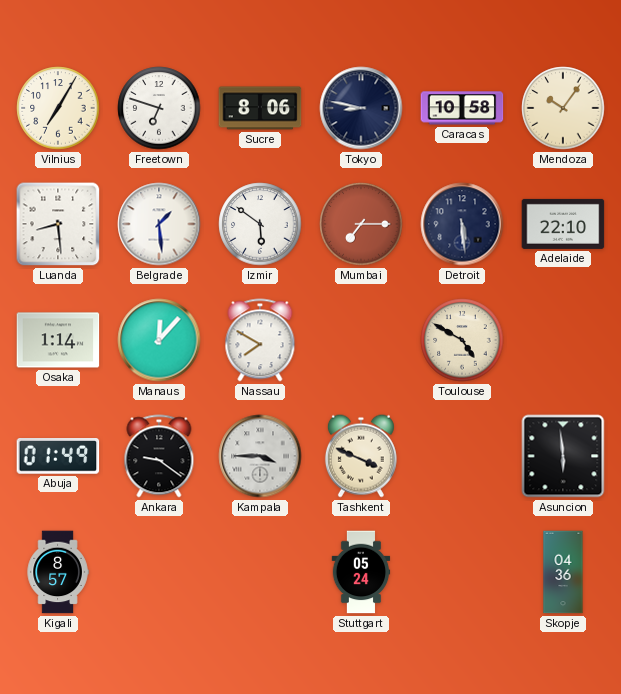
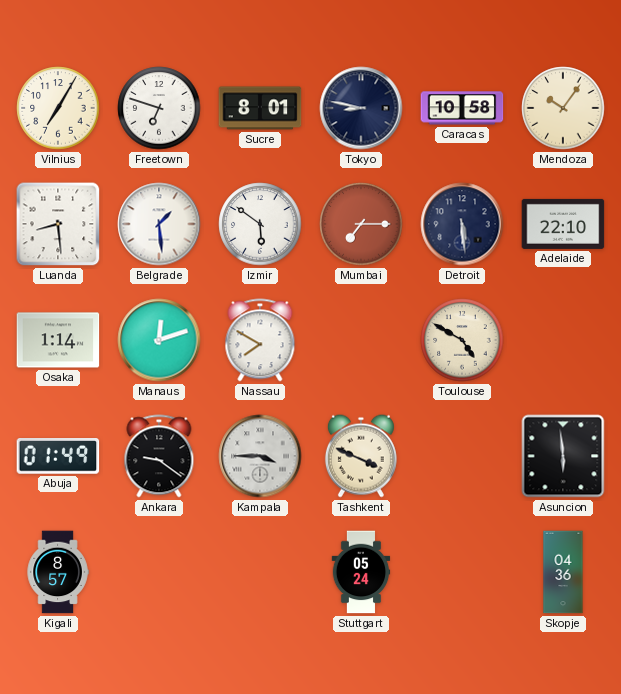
Sucre: 8:06 -> 8:01
Manaus: 12:07 -> 12:12
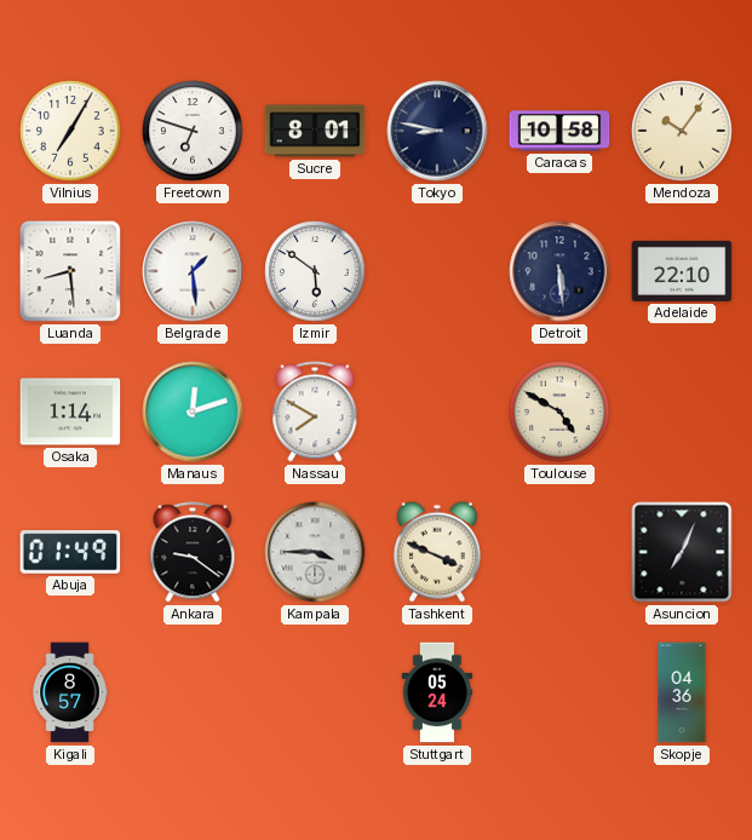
Mumbai: 7:15 -> none
Asuncion: 5:59 -> 7:04
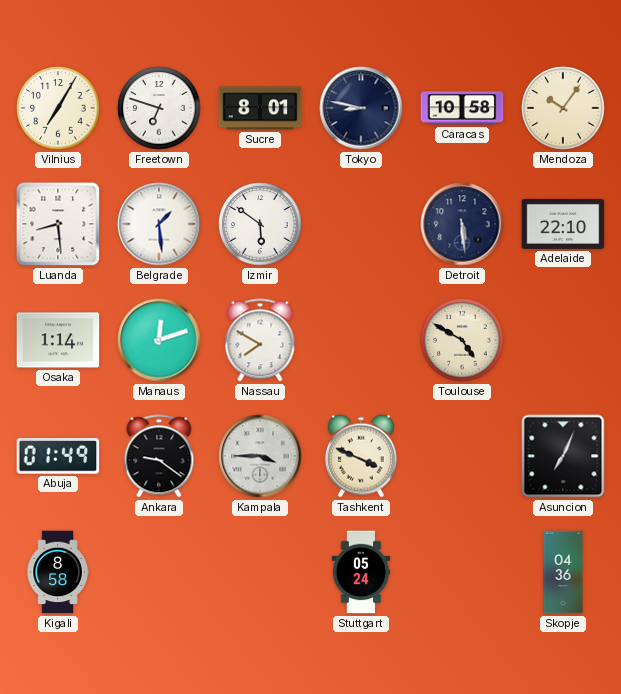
Kigali: 8:57 -> 8:58
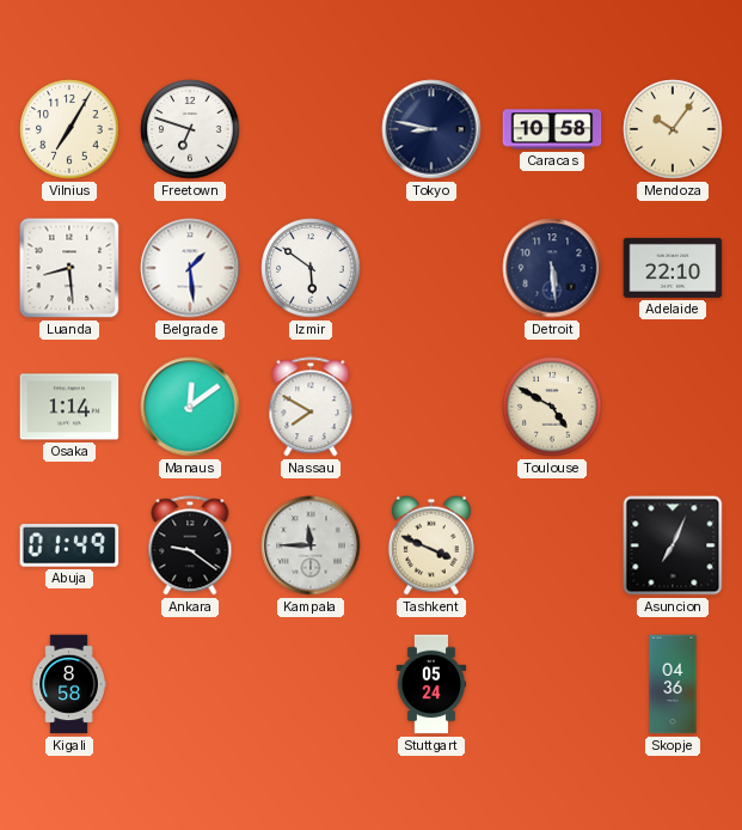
Sucre: 8:01 -> none
Manaus: 12:12 -> 12:09
Kampala: 3:45 -> 11:45
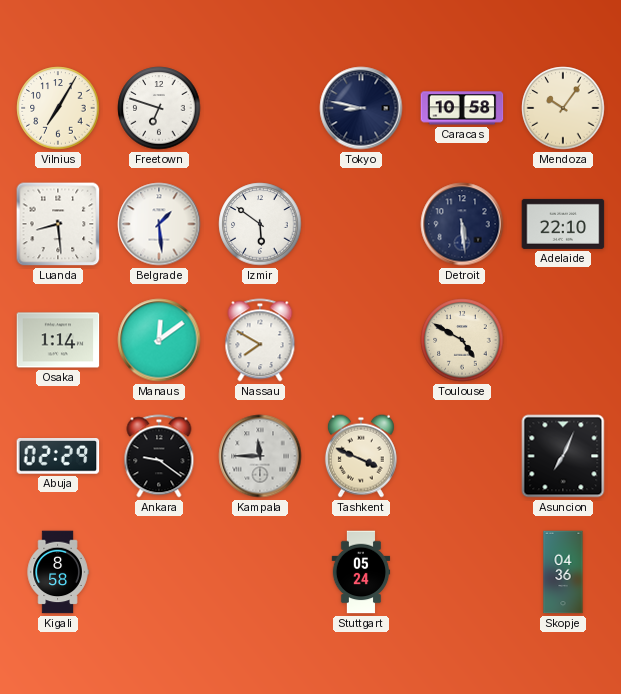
Abuja: 01:49 -> 02:29
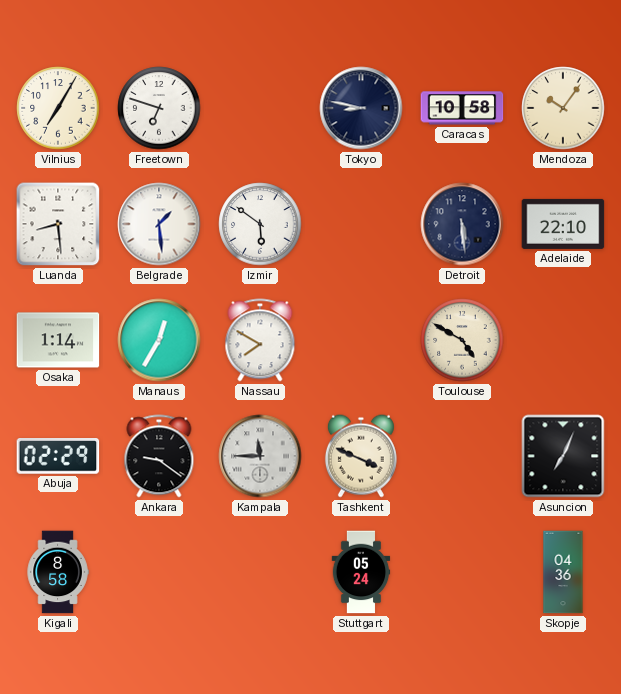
Manaus: 12:09 -> 12:35
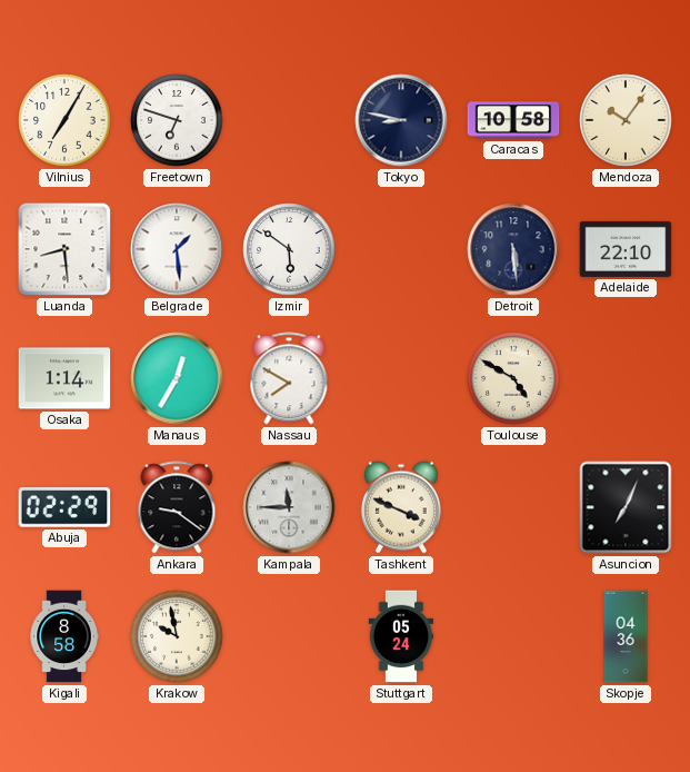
Krakow: none -> 9:58
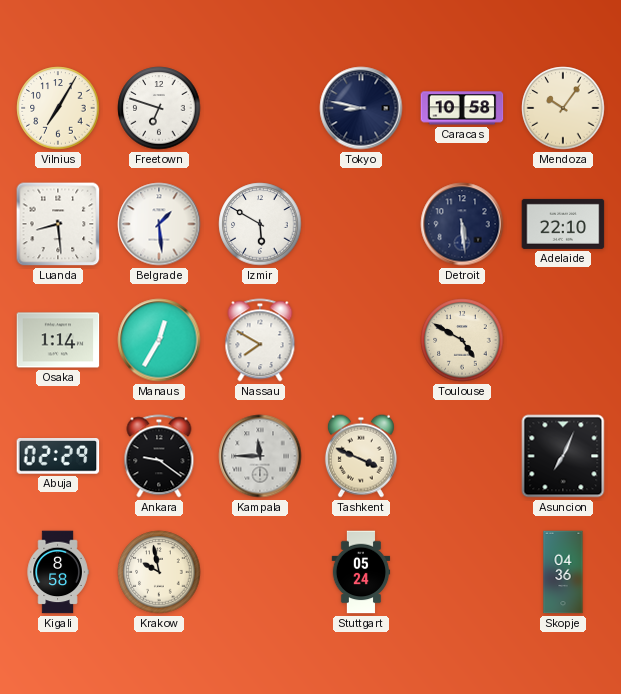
Izmir: 5:51 -> 5:50
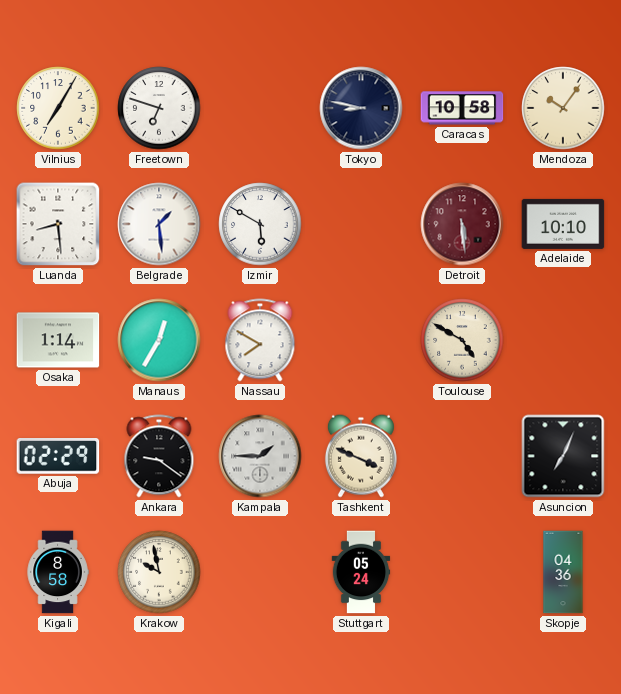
Detroit dial: navy -> burgundy
Adelaide: 22:10 -> 10:10
Kampala: 11:45 -> 1:45
